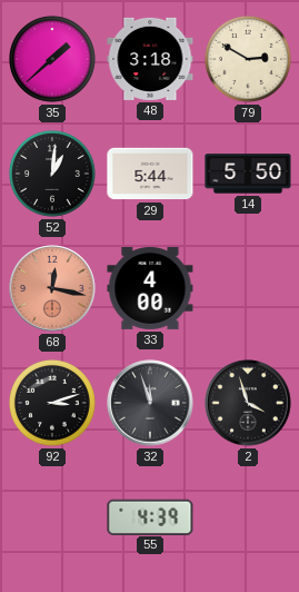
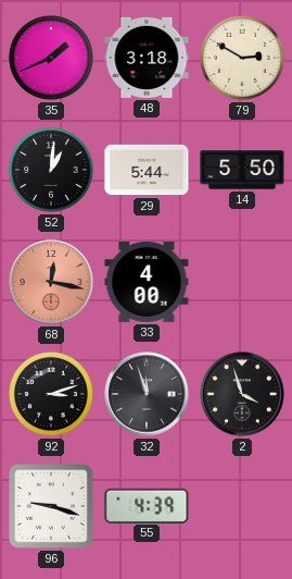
35: 1:38 -> 1:41
96: none -> 9:18
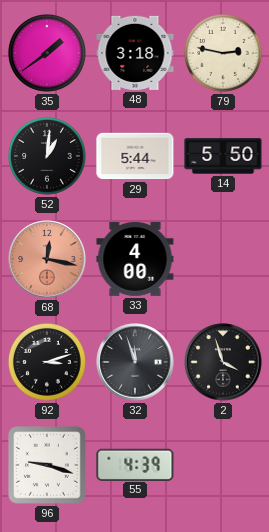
35: 1:41 -> 1:39
79: 2:50 -> 2:47
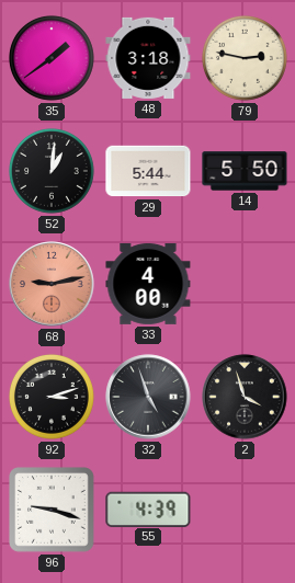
68: 12:17 -> 9:13
32: 11:57 -> 4:57
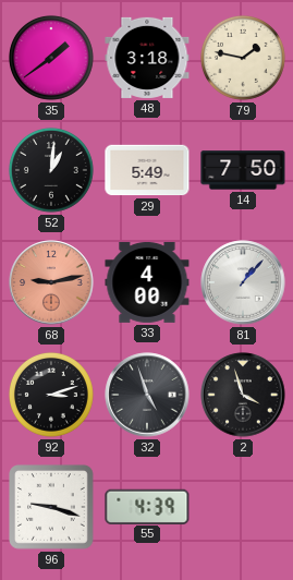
79: 2:47 -> 1:47
29: 5:44 -> 5:49
14: 5:50 -> 7:50
81: none -> 1:07
